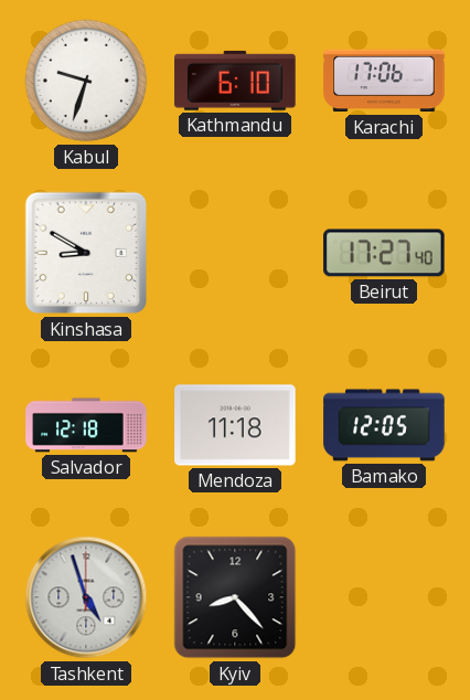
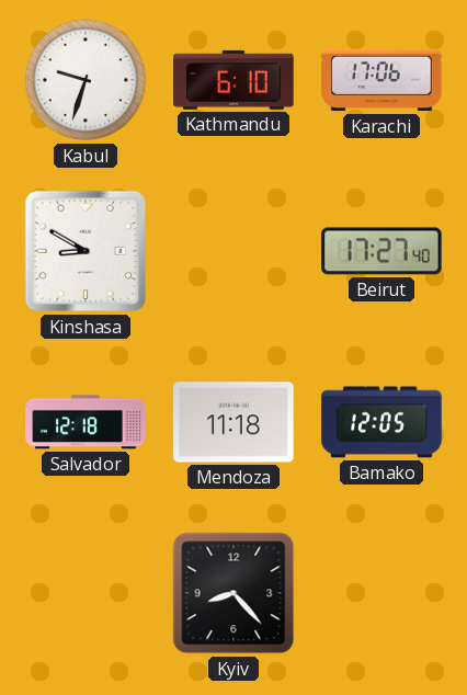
Tashkent: 4:57 -> none
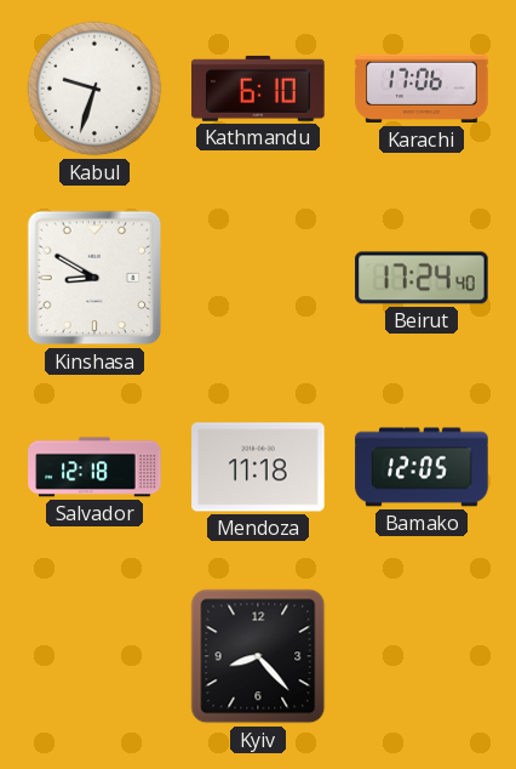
Beirut: 17:27 -> 17:24
